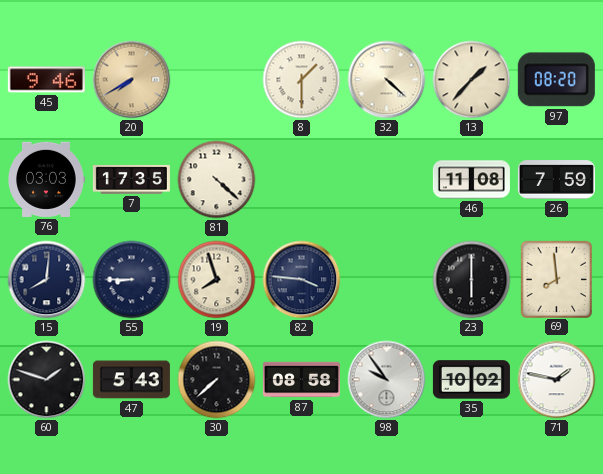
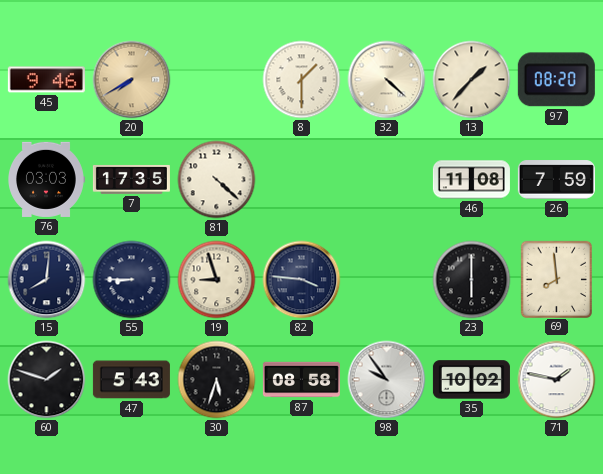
19: 7:57 -> 8:57
30: 7:38 -> 5:33
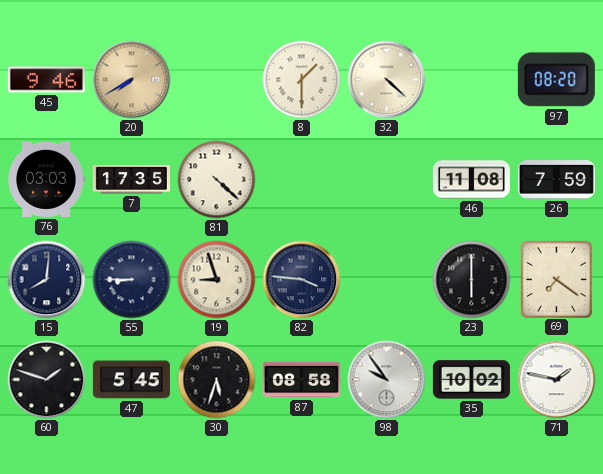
13: 1:37 -> none
69: 7:59 -> 7:21
47: 5:43 -> 5:45
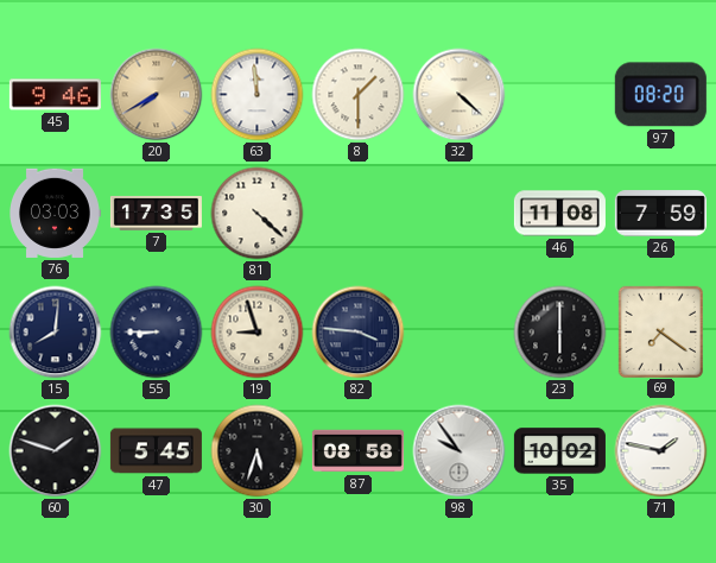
63: none -> 11:59
